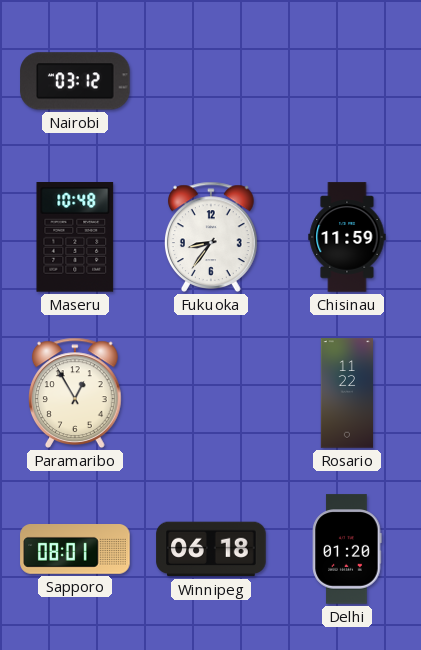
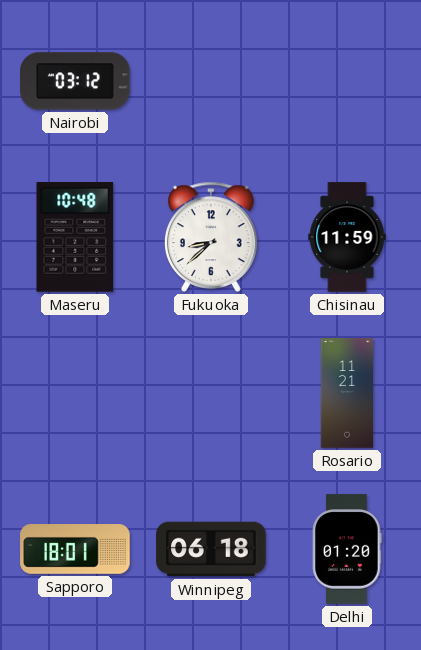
Fukuoka: 8:36 -> 8:38
Paramaribo: 12:55 -> none
Rosario: 11:22 -> 11:21
Sapporo: 08:01 -> 18:01
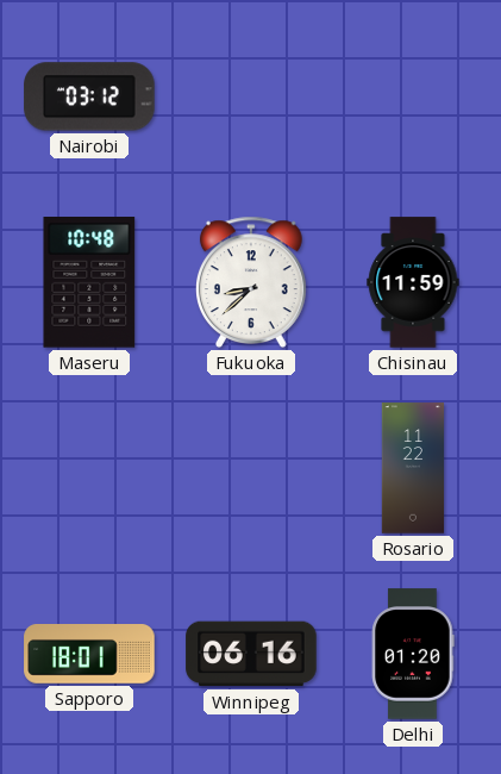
Rosario: 11:21 -> 11:22
Winnipeg: 06:18 -> 06:16
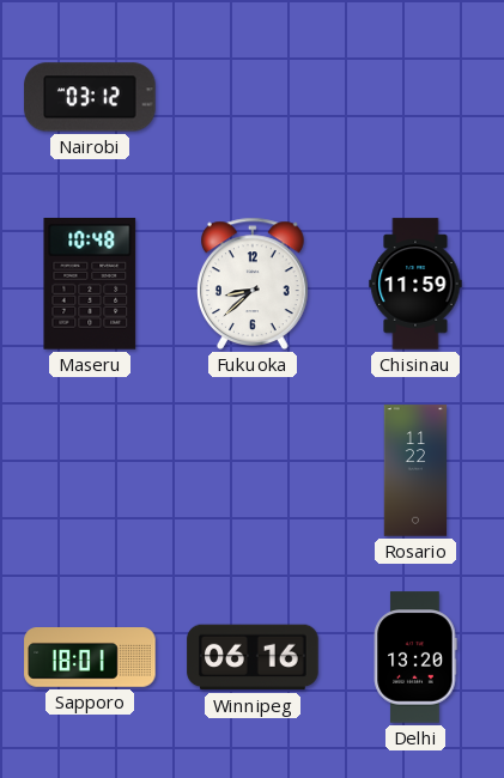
Delhi: 01:20 -> 13:20
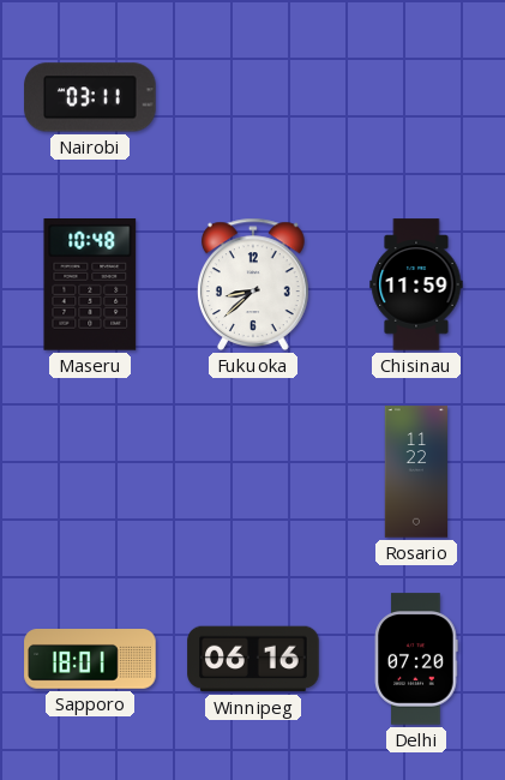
Nairobi: 03:12 -> 03:11
Delhi: 13:20 -> 07:20
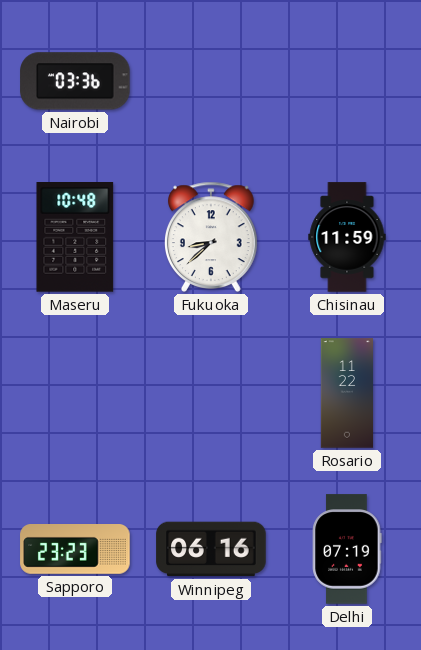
Nairobi: 03:11 -> 03:36
Sapporo: 18:01 -> 23:23
Delhi: 07:20 -> 07:19
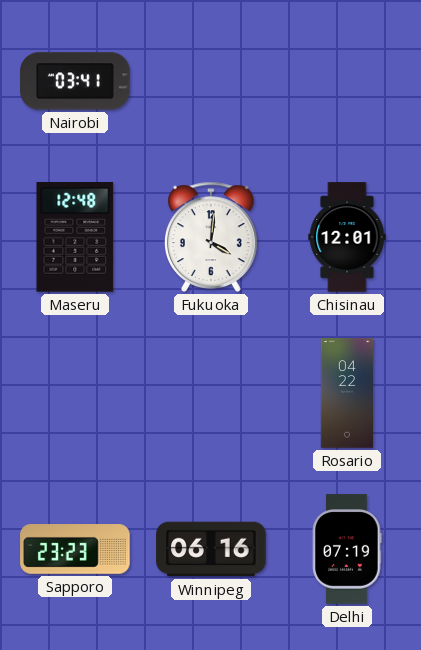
Nairobi: 03:36 -> 03:41
Maseru: 10:48 -> 12:48
Fukuoka: 8:38 -> 4:01
Chisinau: 11:59 -> 12:01
Rosario: 11:22 -> 04:22
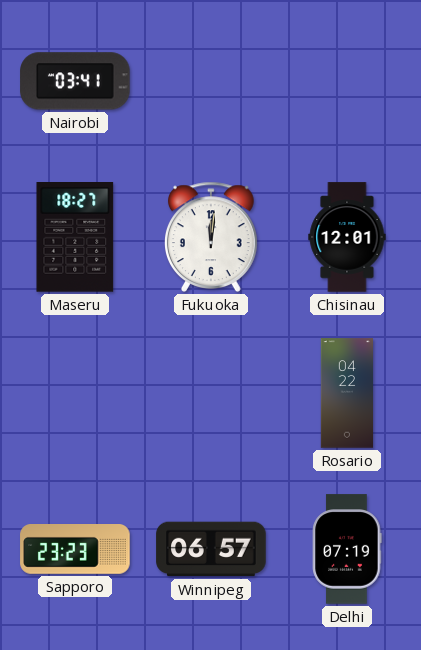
Maseru: 12:48 -> 18:27
Fukuoka: 4:01 -> 12:01
Winnipeg: 06:16 -> 06:57
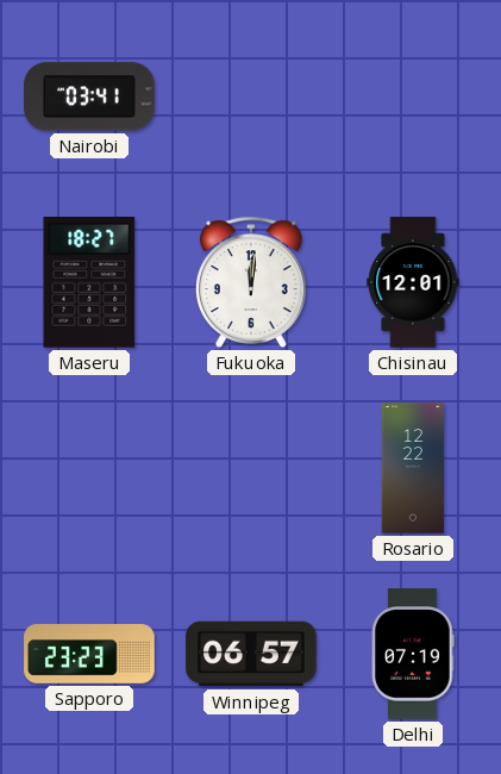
Rosario: 04:22 -> 12:22
